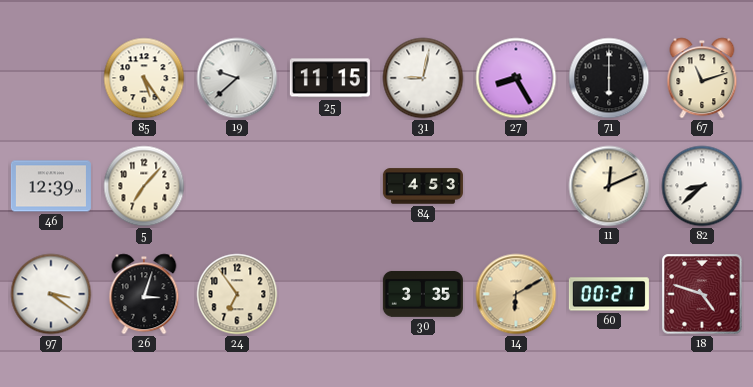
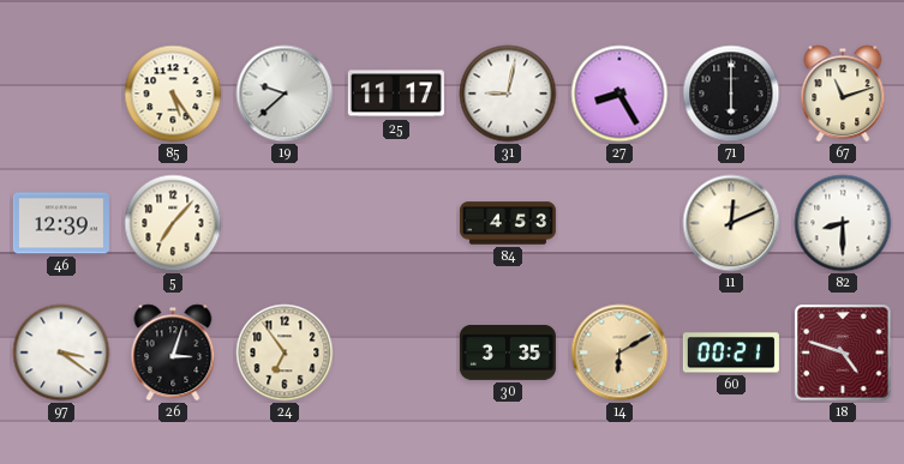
25: 11:15 -> 11:17
82: 8:38 -> 8:30
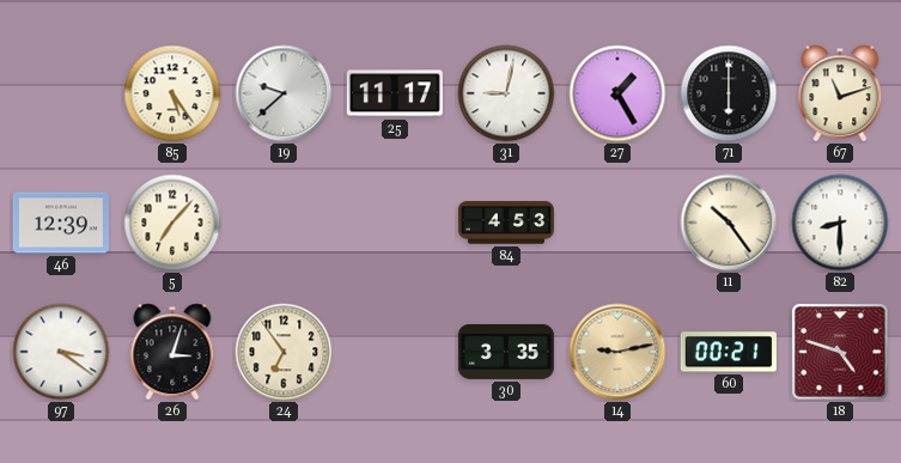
27: 8:25 -> 1:25
11: 12:11 -> 10:24
14: 6:10 -> 9:13
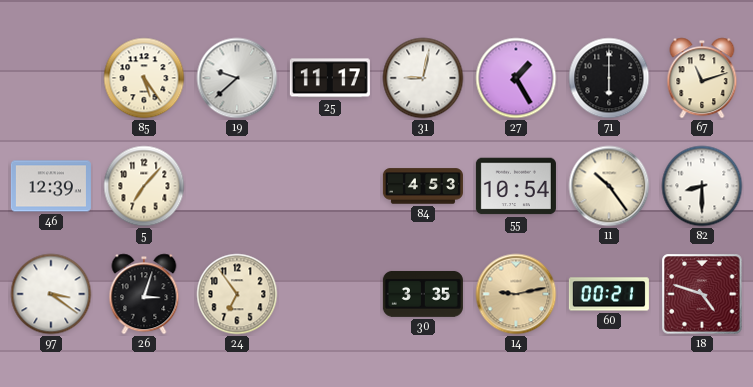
55: none -> 10:54
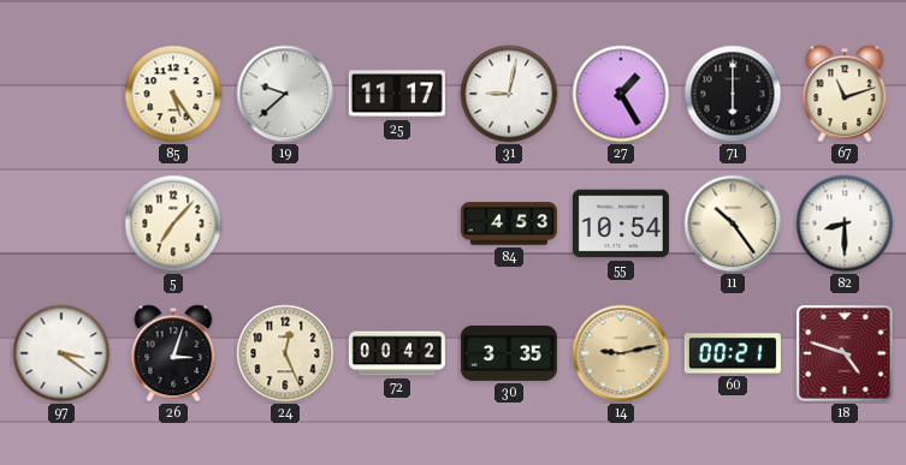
46: 12:39 -> none
24: 6:54 -> 12:26
72: none -> 00:42
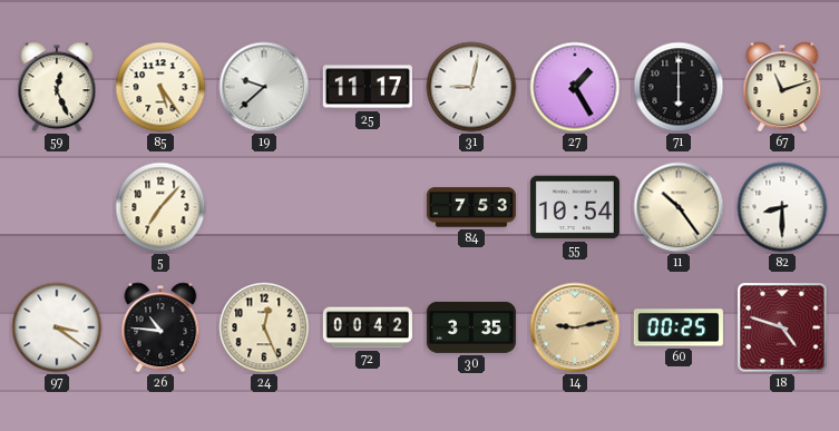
59: none -> 12:26
84: 4:53 -> 7:53
26: 3:03 -> 10:46
60: 00:21 -> 00:25
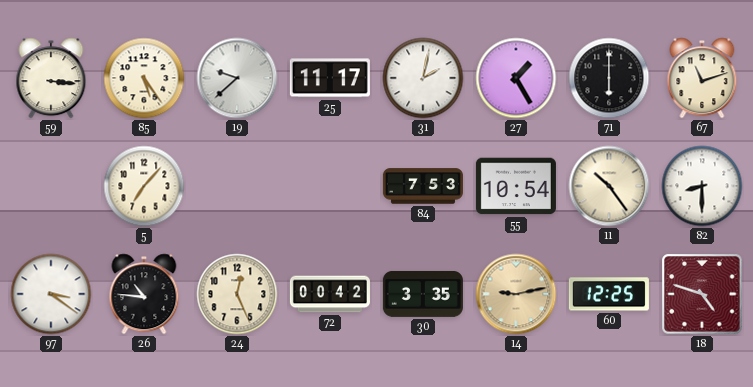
59: 12:26 -> 3:16
31: 9:02 -> 2:02
60: 00:25 -> 12:25
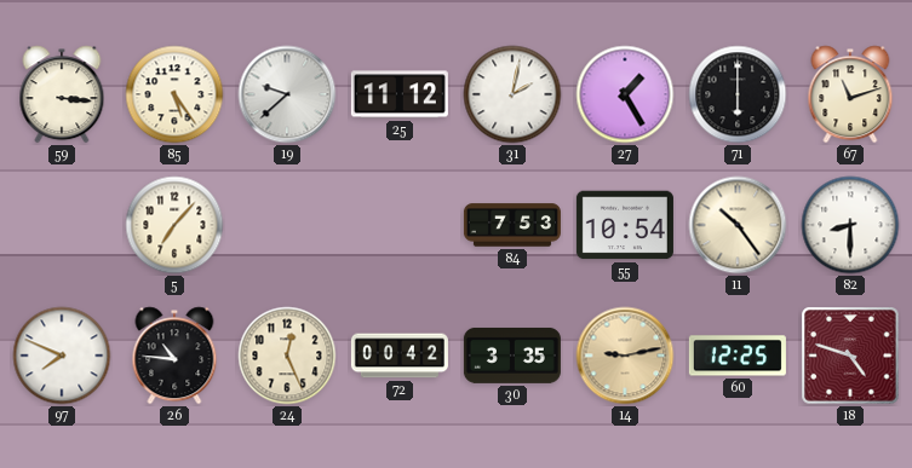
25: 11:17 -> 11:12
97: 3:21 -> 7:49
